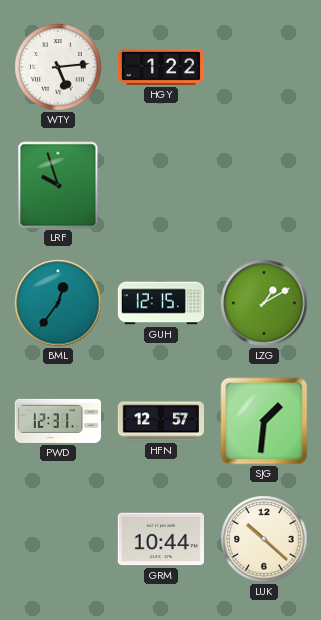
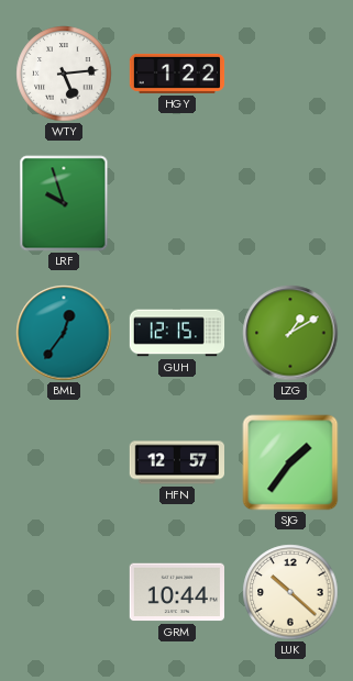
PWD: 12:31 -> none
SJG: 1:31 -> 1:36
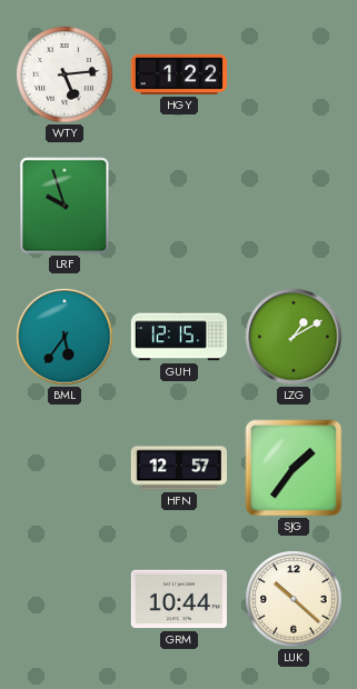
BML: 12:36 -> 5:36
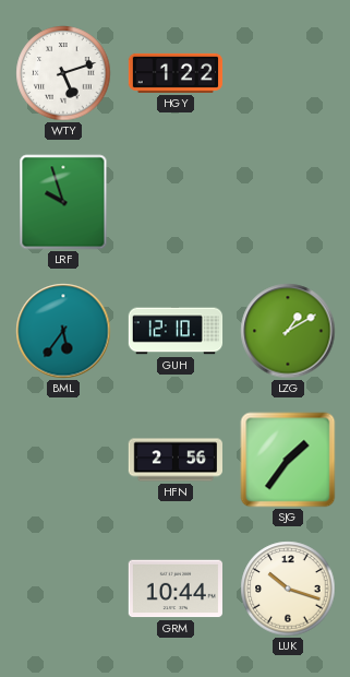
WTY: 5:14 -> 5:12
GUH: 12:15 -> 12:10
HFN: 12:57 -> 2:56
LUK: 10:22 -> 10:18
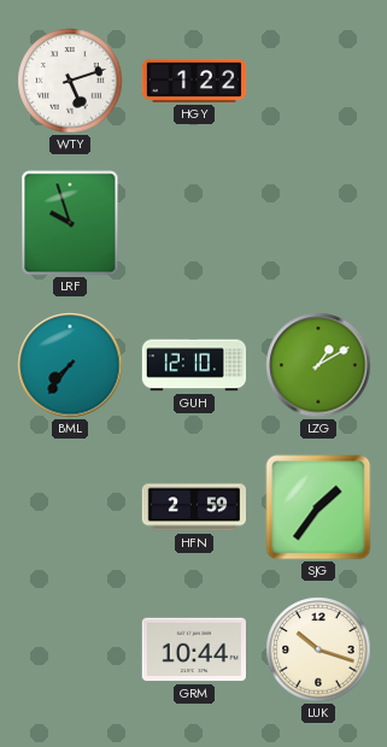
BML: 5:36 -> 7:36
HFN: 2:56 -> 2:59
